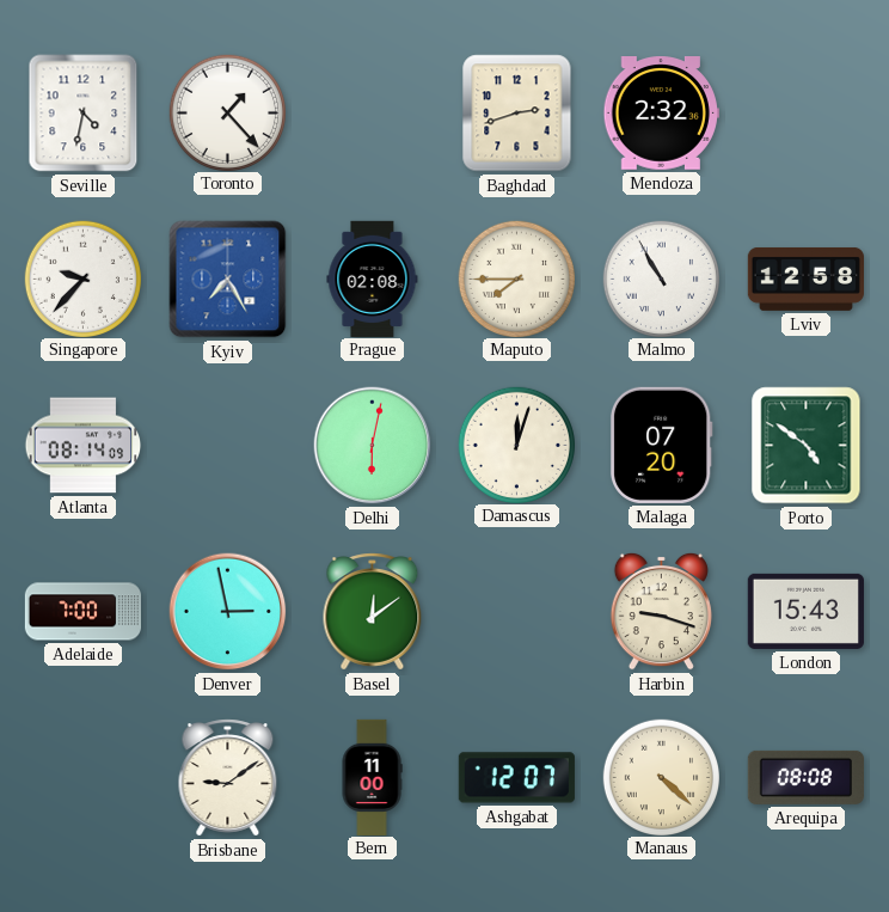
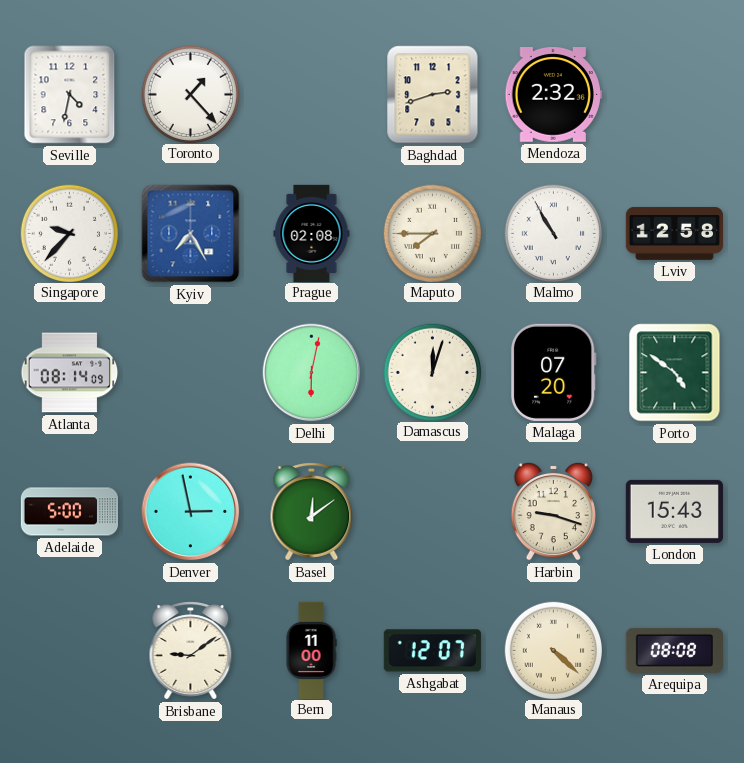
Adelaide: 7:00 -> 5:00
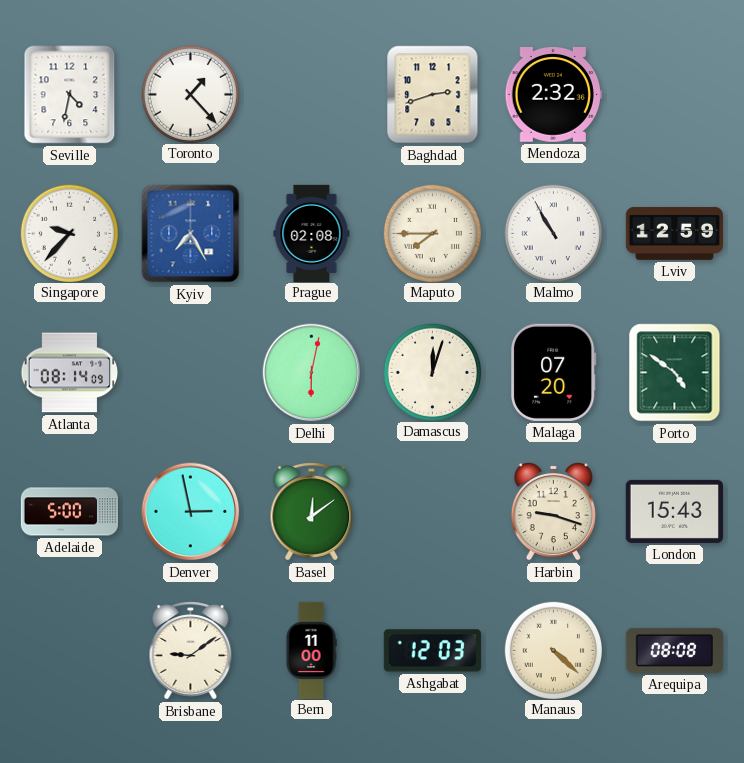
Lviv: 12:58 -> 12:59
Ashgabat: 12:07 -> 12:03
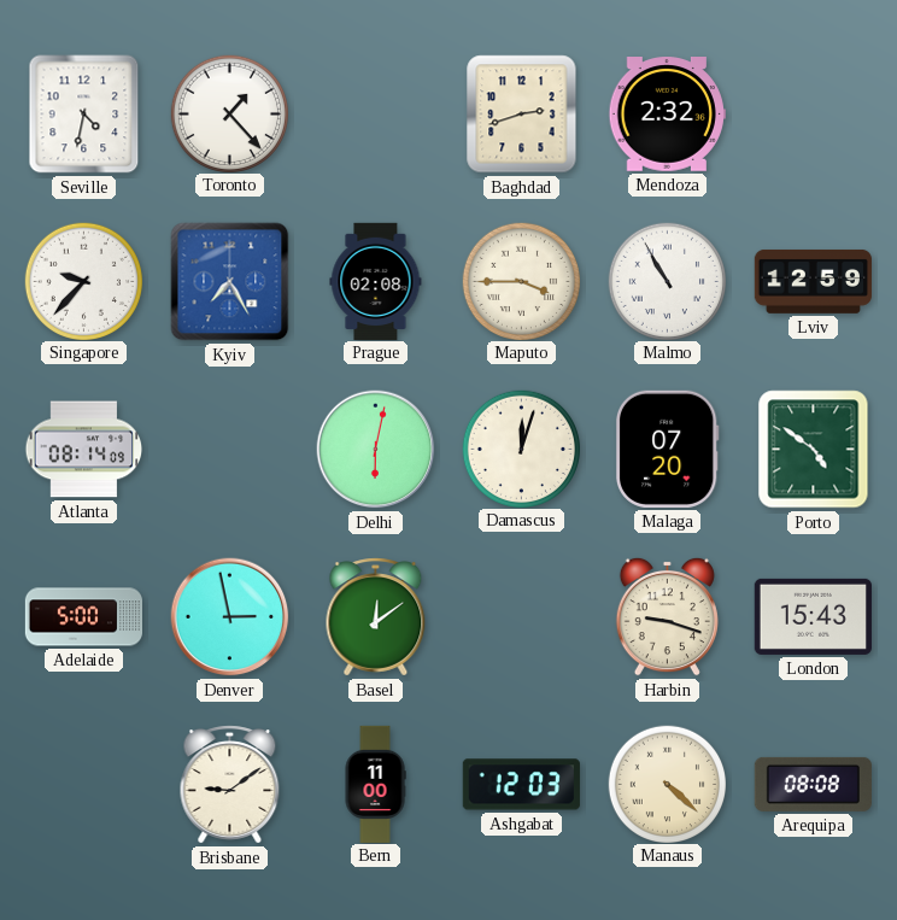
Maputo: 7:45 -> 3:45
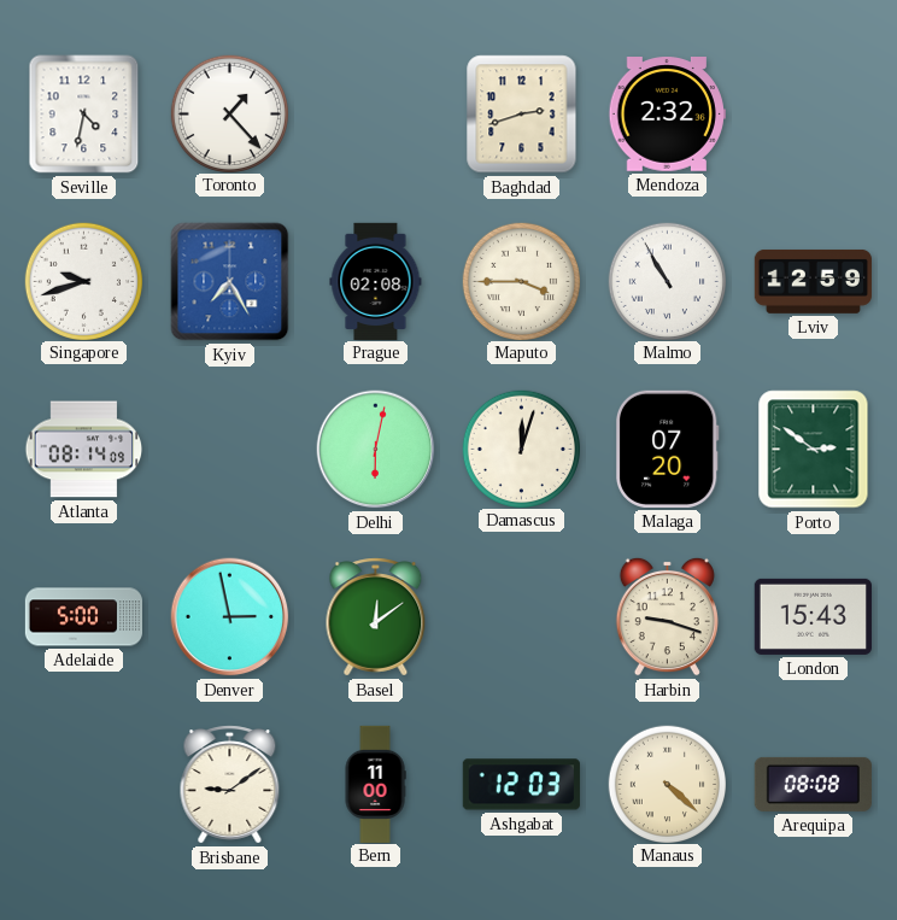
Singapore: 9:37 -> 9:42
Porto: 4:51 -> 2:51
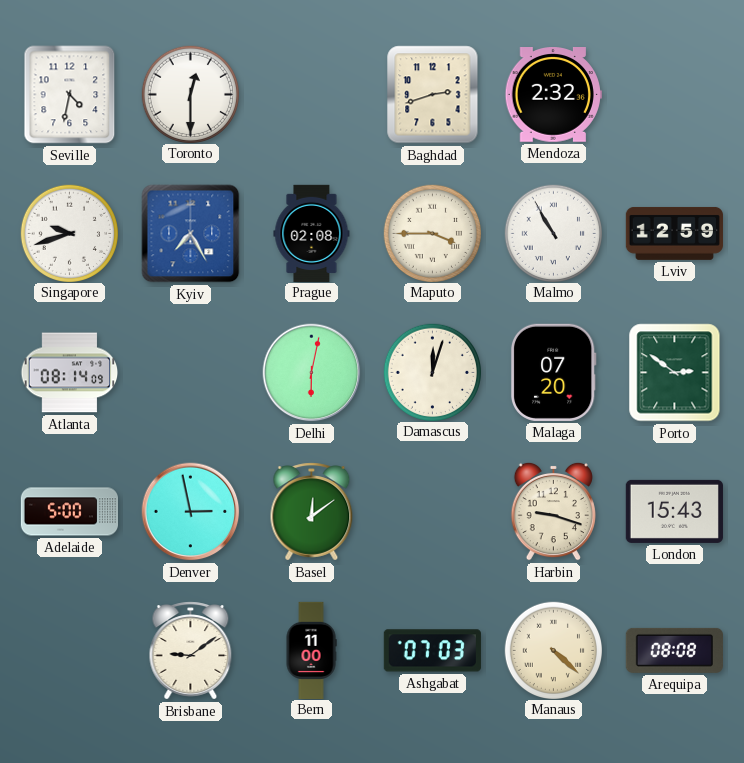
Toronto: 1:23 -> 12:30
Ashgabat: 12:03 -> 07:03
